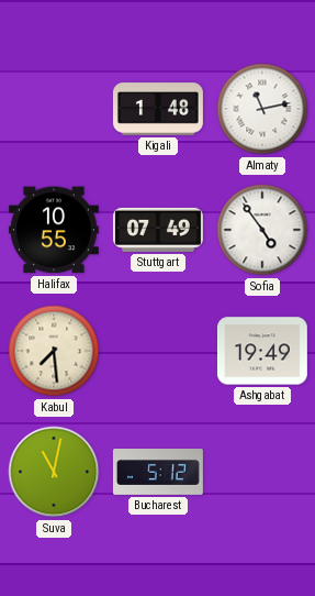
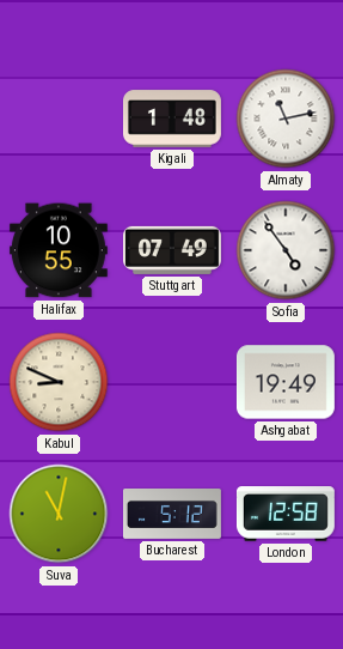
Kabul: 7:29 -> 8:49
London: none -> 12:58
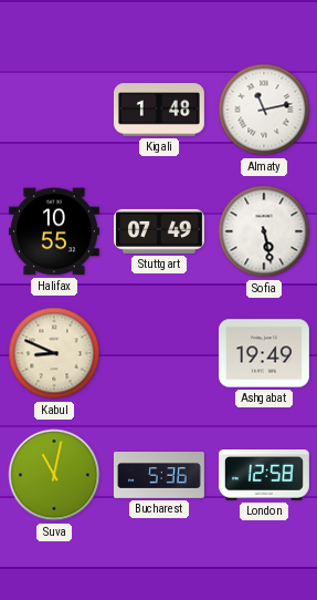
Sofia: 4:54 -> 5:28
Bucharest: 5:12 -> 5:36
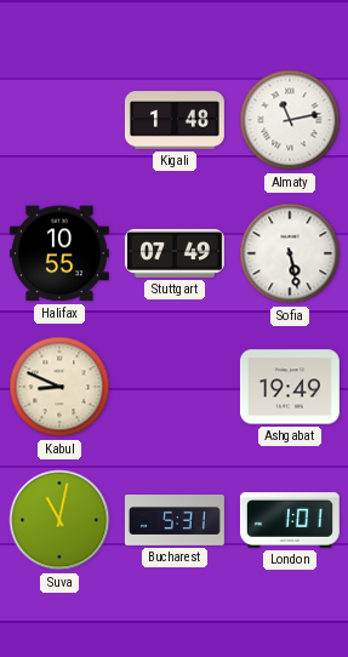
Bucharest: 5:36 -> 5:31
London: 12:58 -> 1:01
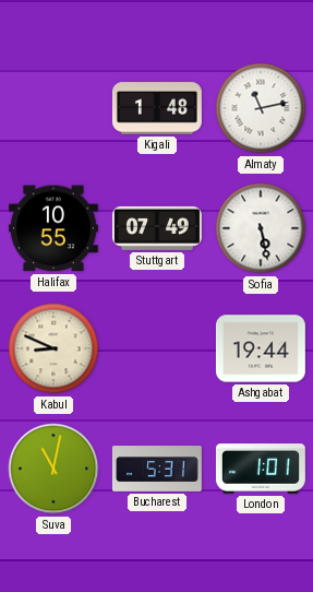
Ashgabat: 19:49 -> 19:44
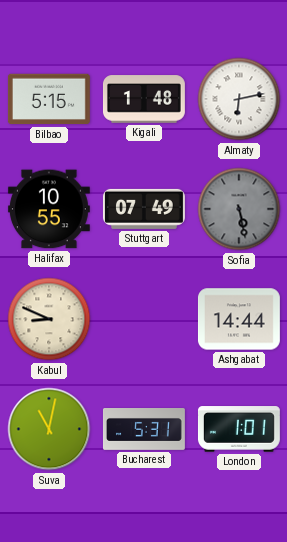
Bilbao: none -> 5:15
Almaty: 11:13 -> 6:13
Sofia dial: white -> grey
Ashgabat: 19:44 -> 14:44
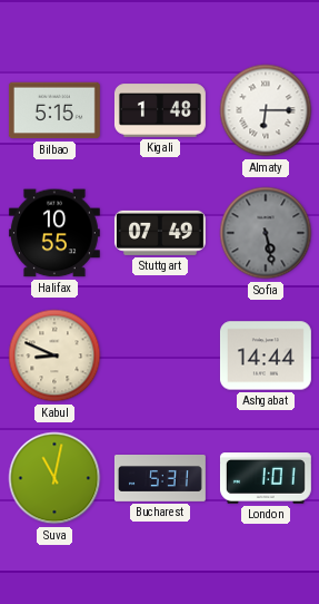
Almaty: 6:13 -> 6:15
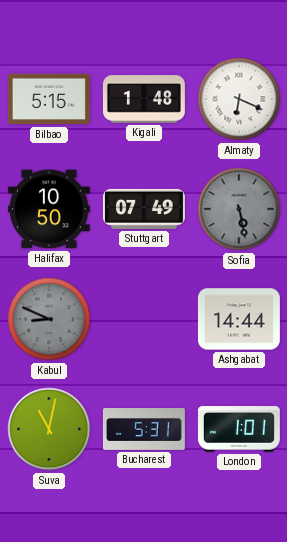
Almaty: 6:15 -> 6:19
Halifax: 10:55 -> 10:50
Kabul dial: cream -> grey
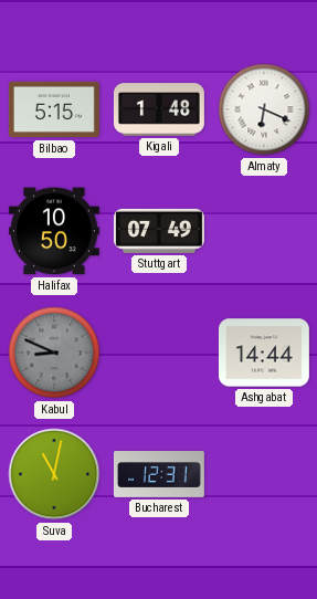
Sofia: 5:28 -> none
Bucharest: 5:31 -> 12:31
London: 1:01 -> none
